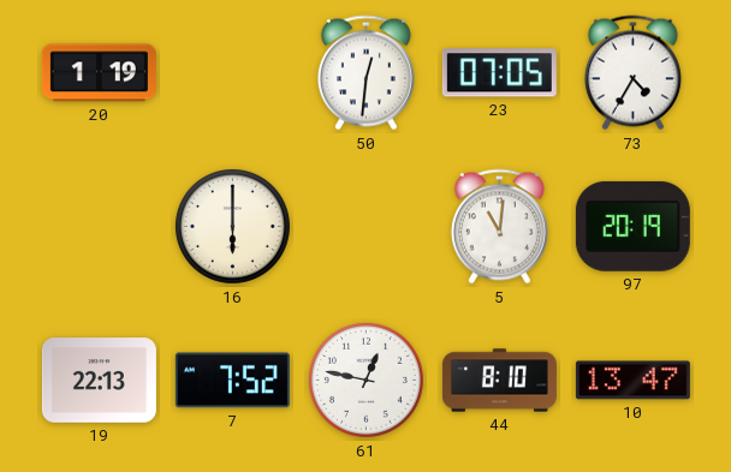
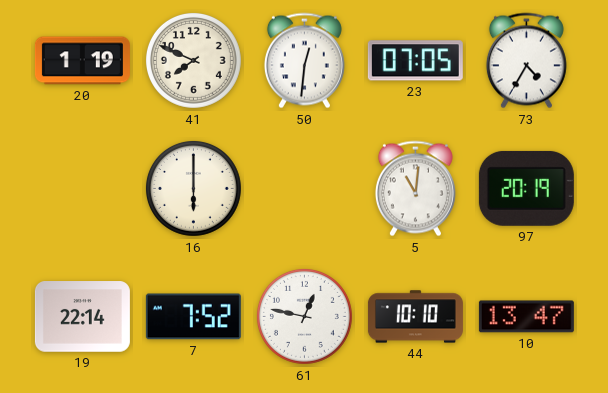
41: none -> 7:49
19: 22:13 -> 22:14
44: 8:10 -> 10:10
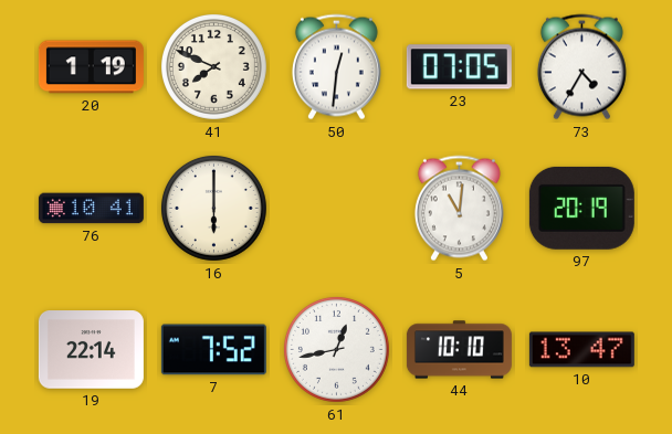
76: none -> 10:41
61: 12:47 -> 12:43
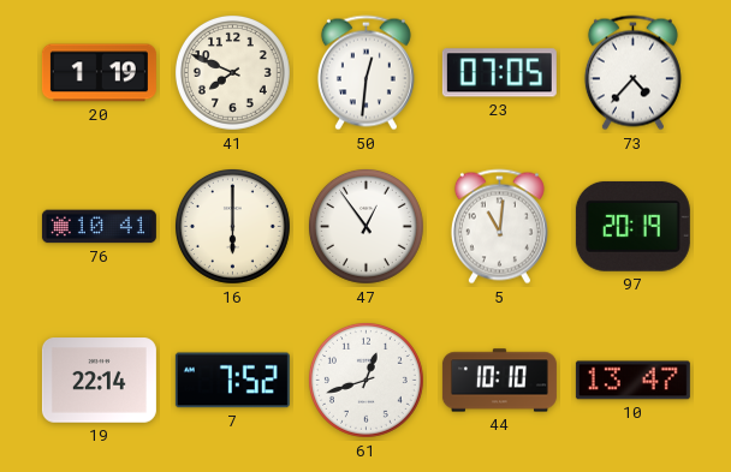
73: 4:35 -> 4:37
47: none -> 12:54
61: 12:43 -> 12:42
